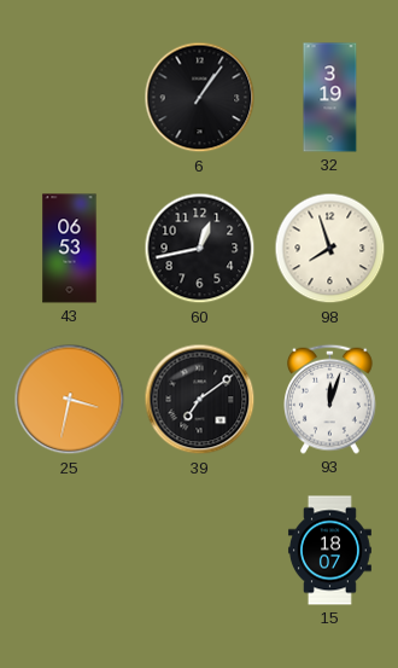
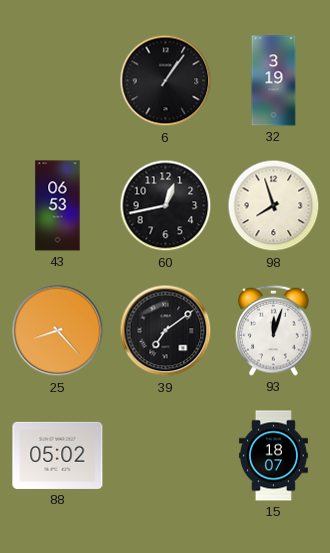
25: 3:32 -> 8:23
88: none -> 05:02
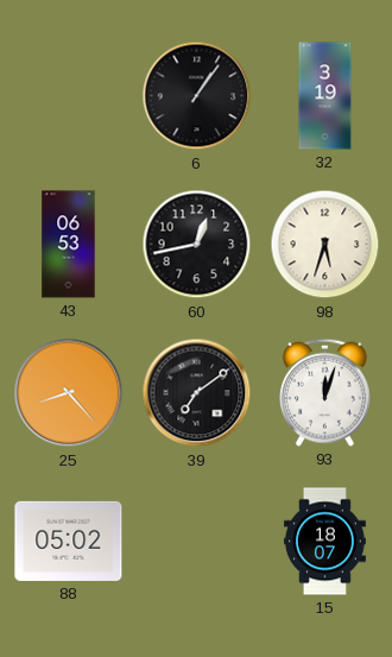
98: 7:57 -> 5:33
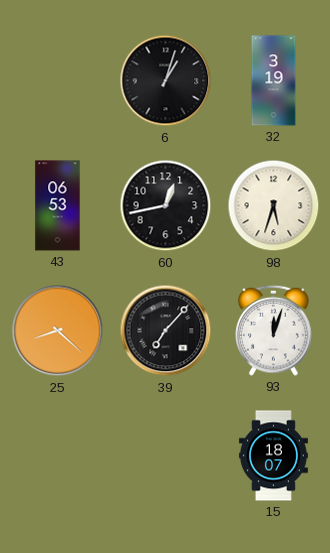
6: 1:06 -> 1:03
25: 8:23 -> 8:22
39: 7:09 -> 7:07
88: 05:02 -> none
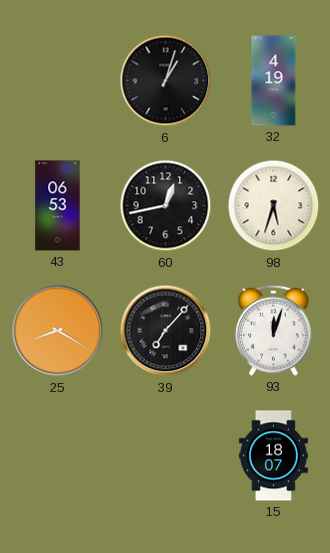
32: 3:19 -> 4:19
25: 8:22 -> 8:20
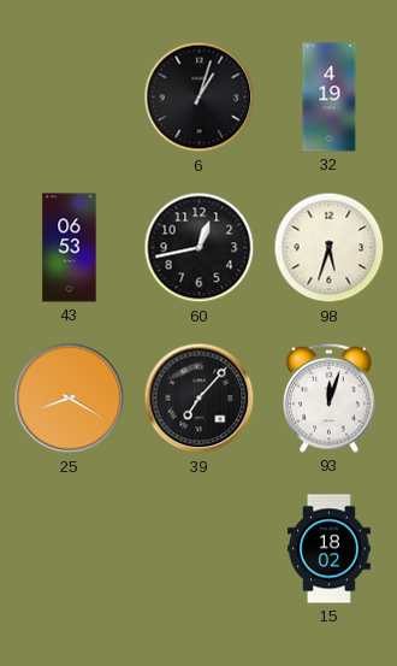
15: 18:07 -> 18:02
